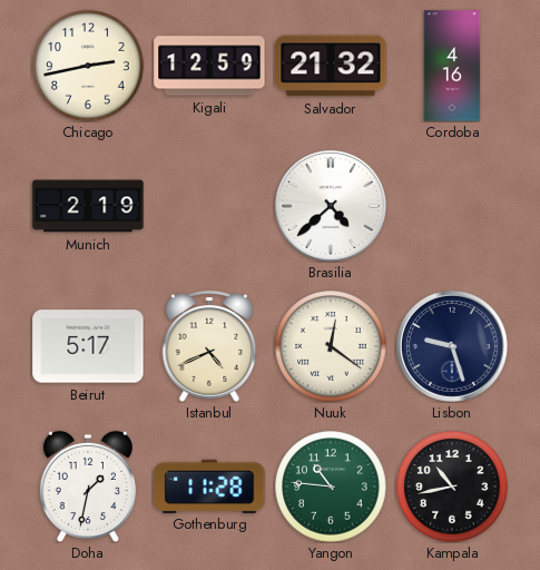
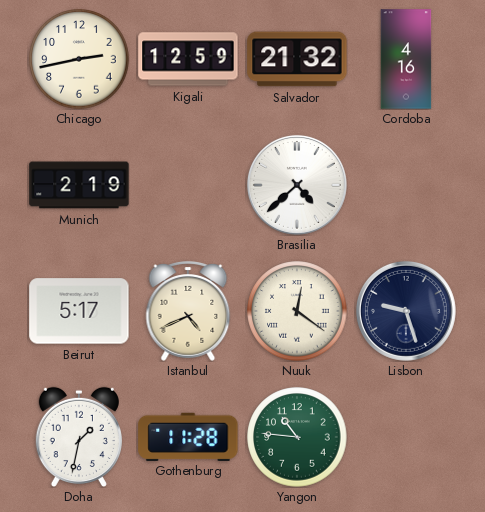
Kampala: 10:43 -> none
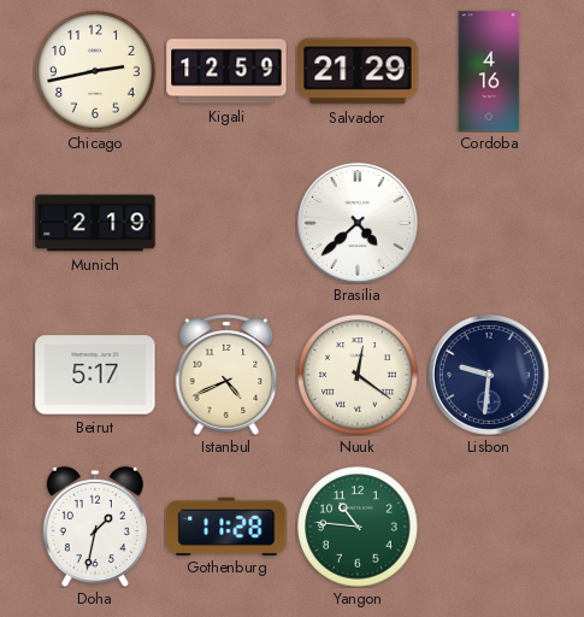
Salvador: 21:32 -> 21:29
Lisbon: 9:27 -> 9:31
